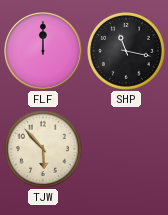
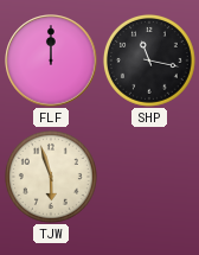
TJW: 5:53 -> 5:57
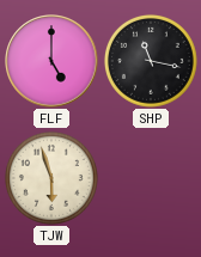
FLF: 12:00 -> 5:00
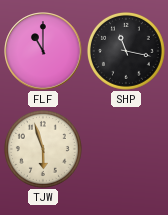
FLF: 5:00 -> 11:00
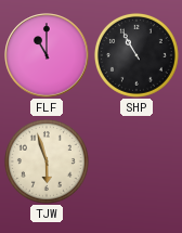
SHP: 11:17 -> 10:55
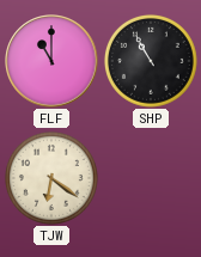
TJW: 5:57 -> 6:21
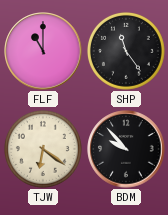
SHP: 10:55 -> 11:24
BDM: none -> 9:53
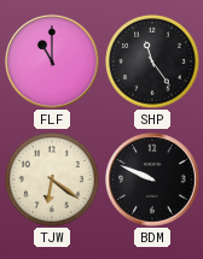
BDM: 9:53 -> 9:49
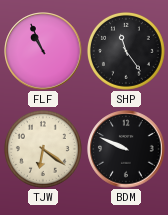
FLF: 11:00 -> 10:56
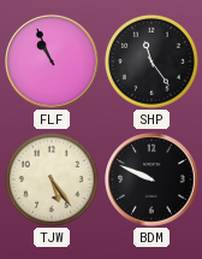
TJW: 6:21 -> 5:24
